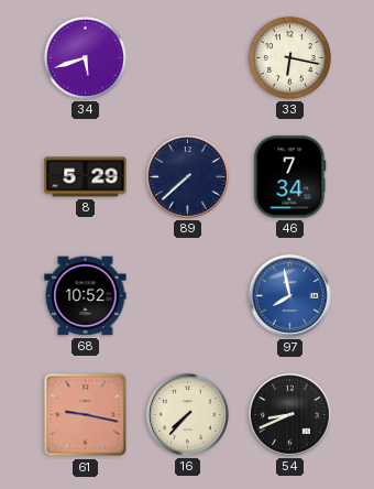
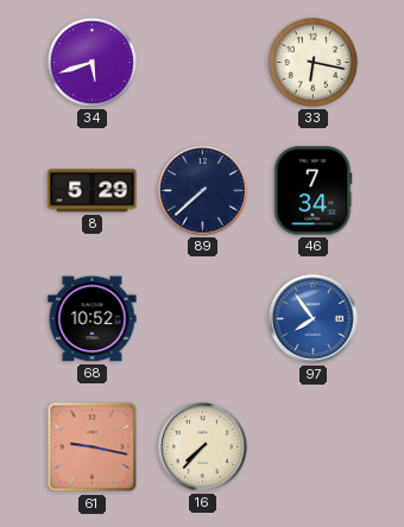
97: 7:58 -> 7:54
54: 8:41 -> none
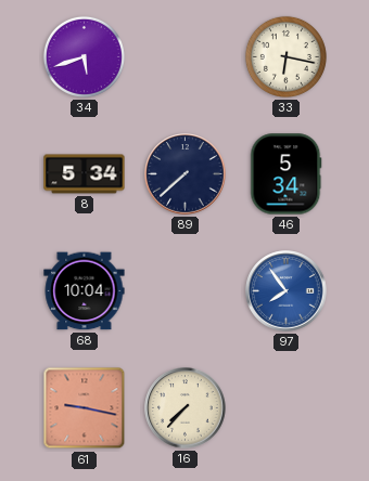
8: 5:29 -> 5:34
46: 7:34 -> 5:34
68: 10:52 -> 10:04
